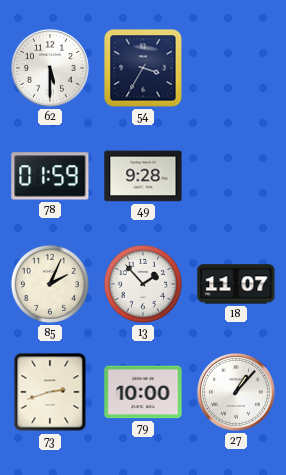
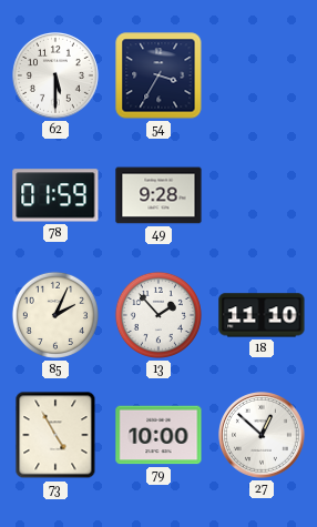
18: 11:07 -> 11:10
73: 2:42 -> 4:55
27: 1:07 -> 12:52
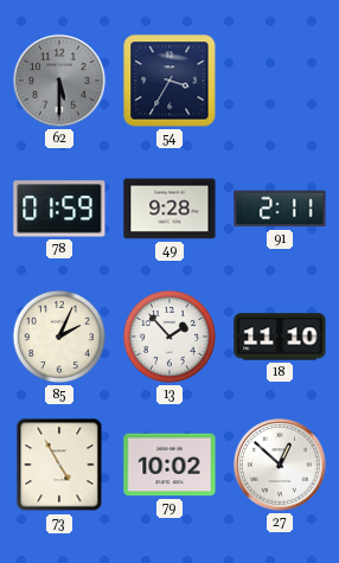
62 dial: white -> grey
91: none -> 2:11
79: 10:00 -> 10:02
